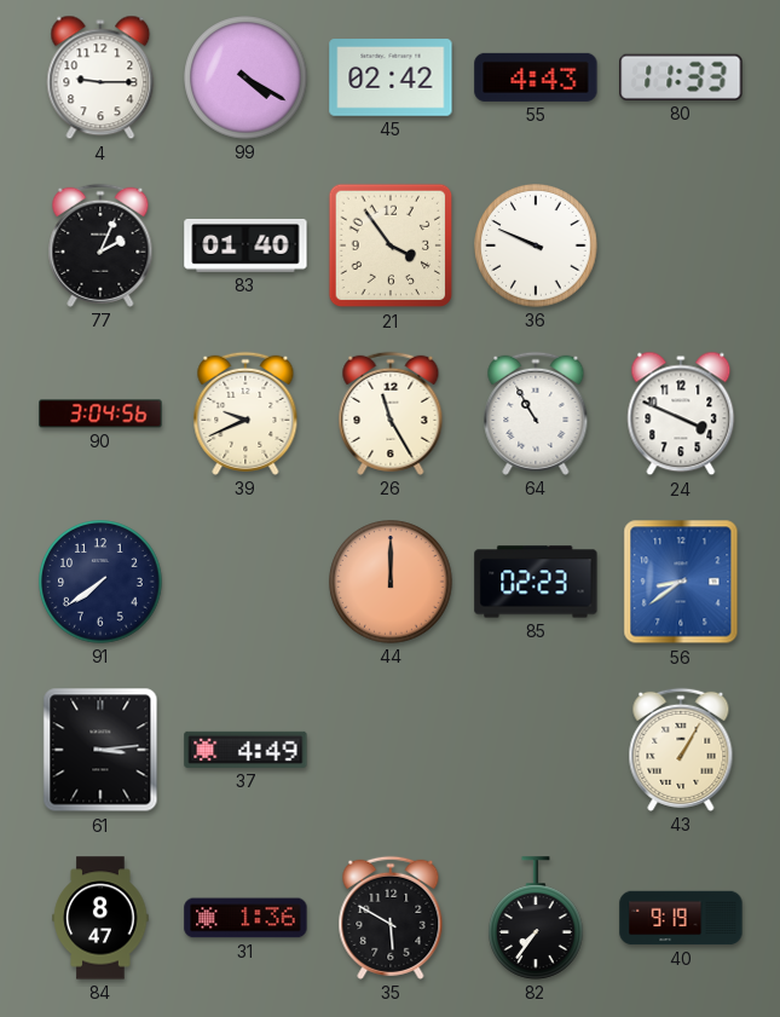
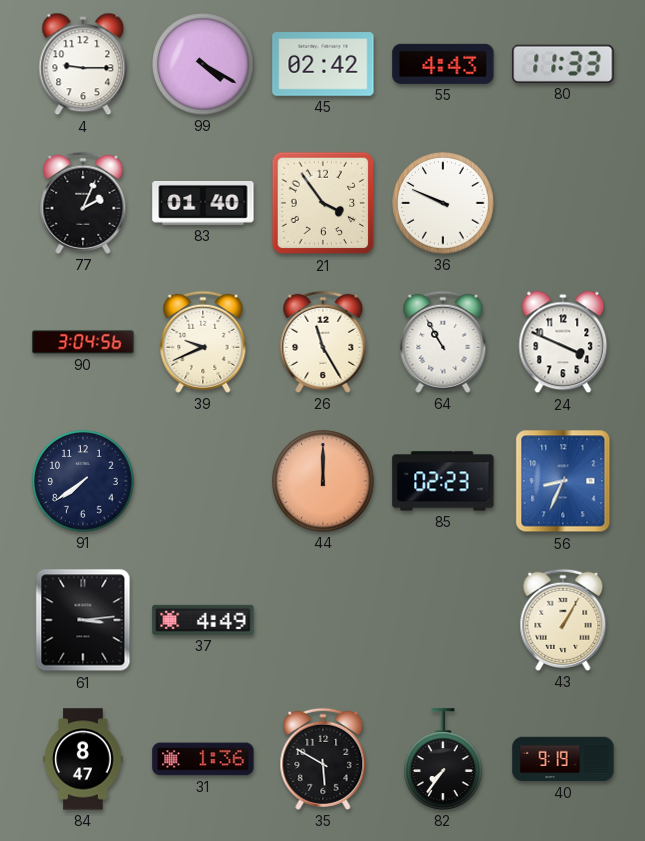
56: 8:39 -> 8:34
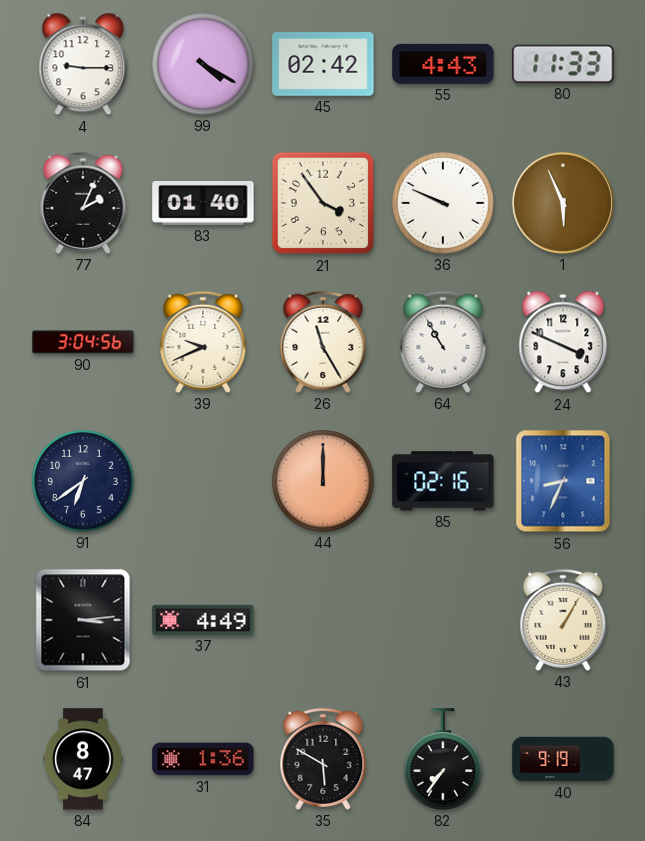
1: none -> 5:56
91: 7:39 -> 6:39
85: 02:23 -> 02:16
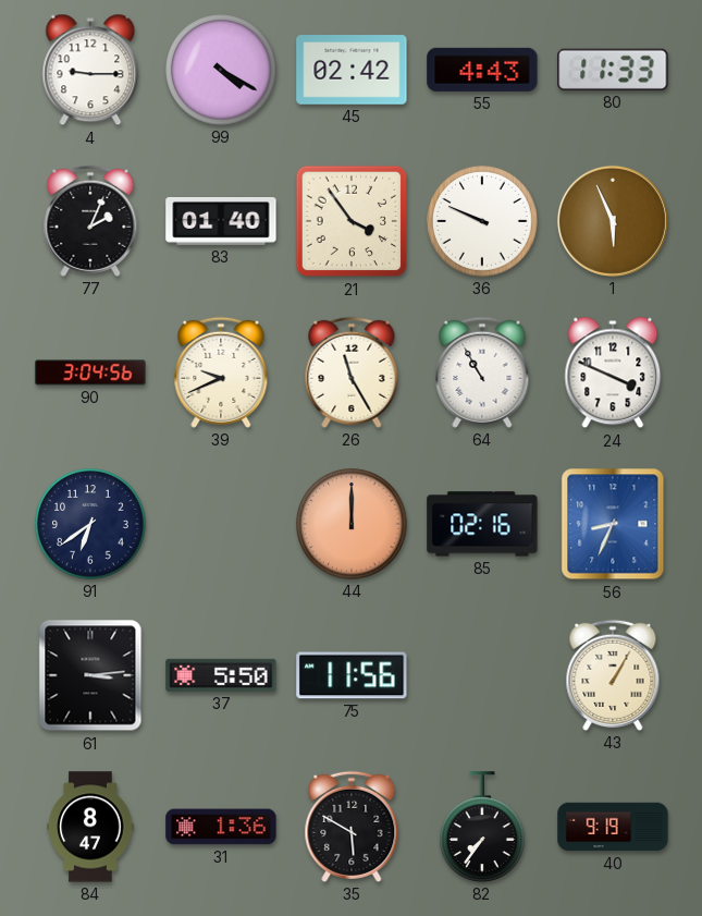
37: 4:49 -> 5:50
75: none -> 11:56
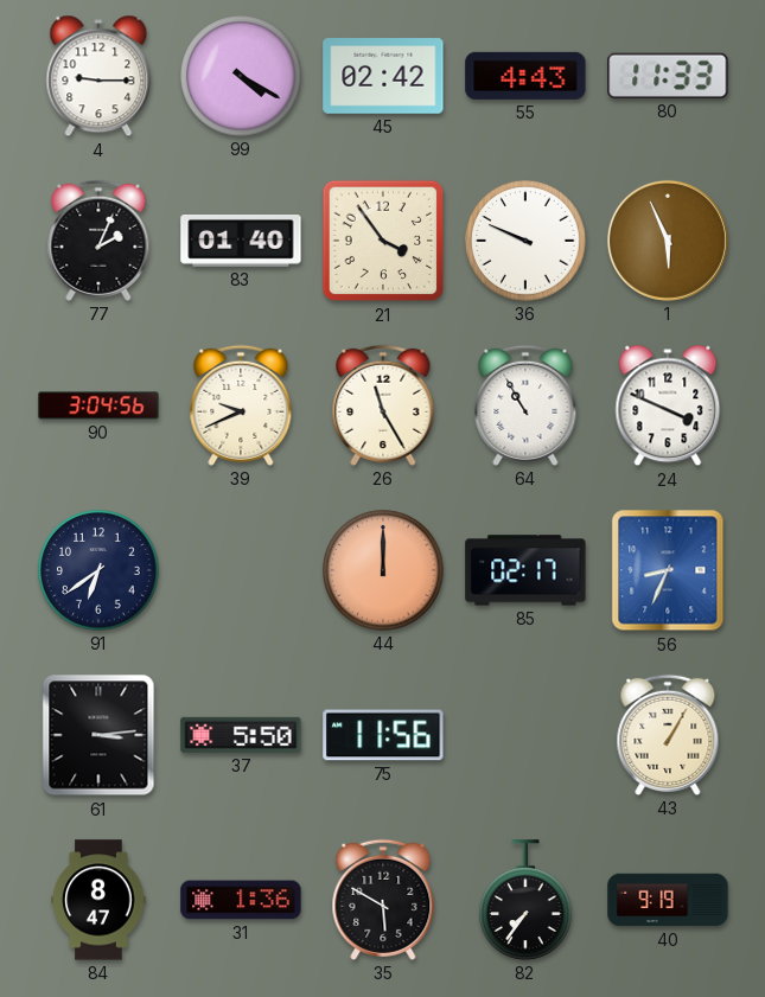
85: 02:16 -> 02:17
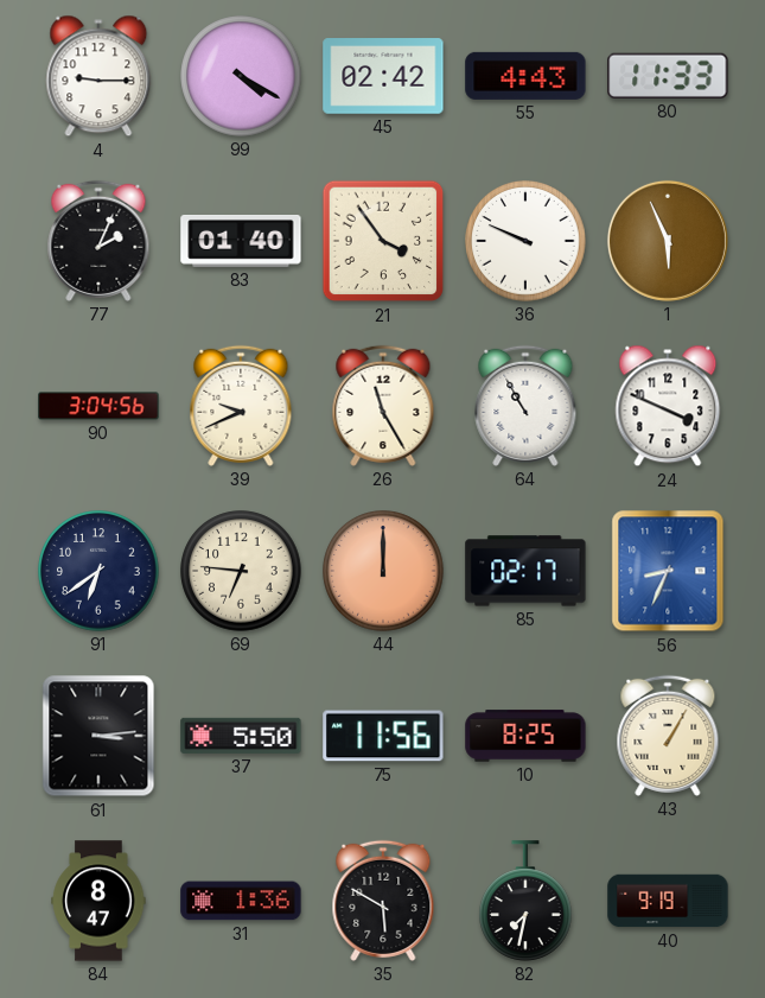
69: none -> 6:46
10: none -> 8:25
82: 7:36 -> 7:32
